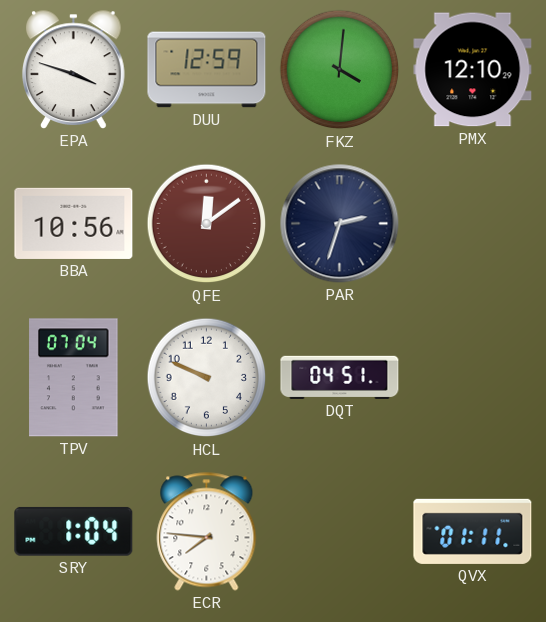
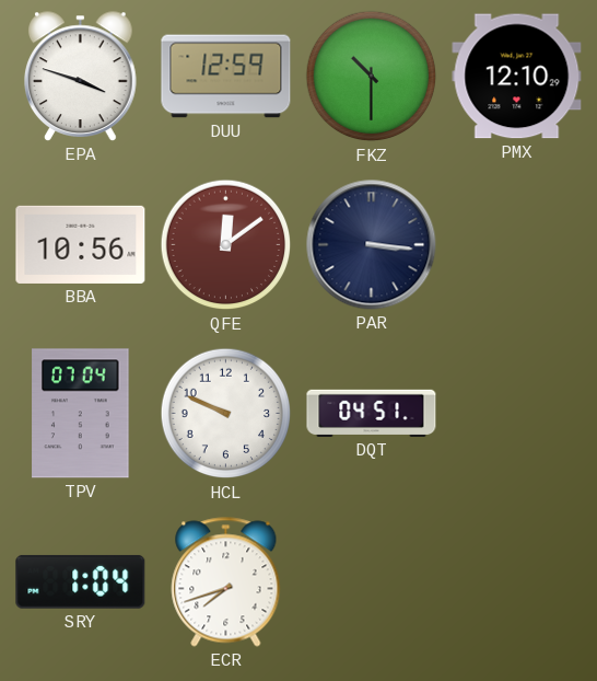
FKZ: 4:01 -> 10:30
PAR: 2:33 -> 3:16
ECR: 7:46 -> 7:42
QVX: 01:11 -> none
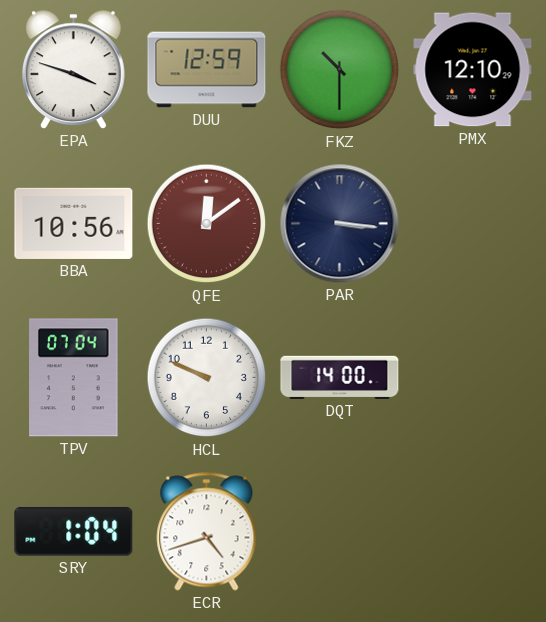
DQT: 04:51 -> 14:00
ECR: 7:42 -> 4:42
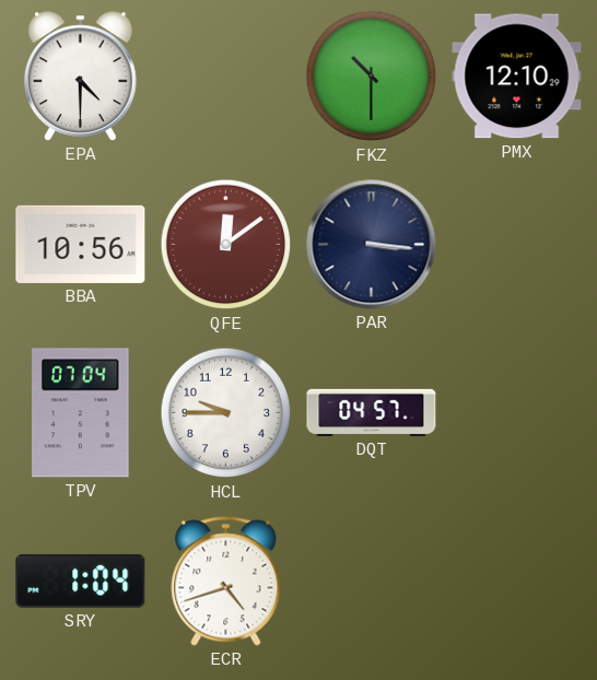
EPA: 3:48 -> 4:30
DUU: 12:59 -> none
HCL: 9:49 -> 9:45
DQT: 14:00 -> 04:57
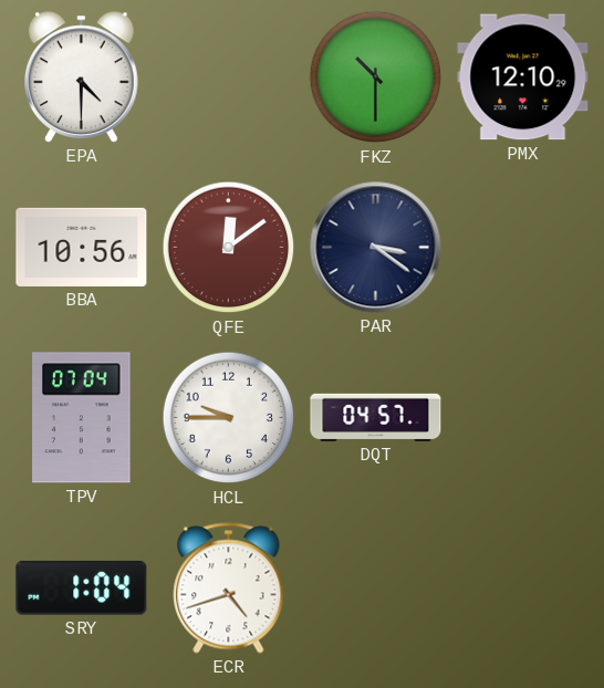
PAR: 3:16 -> 3:21
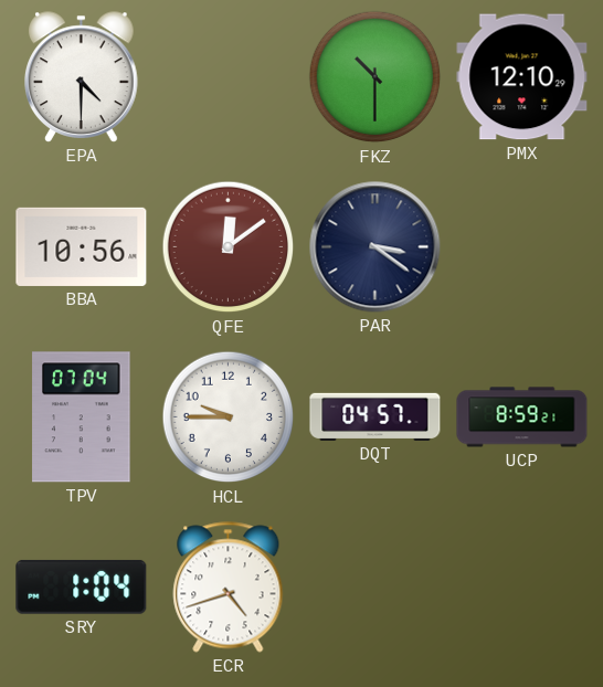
UCP: none -> 8:59
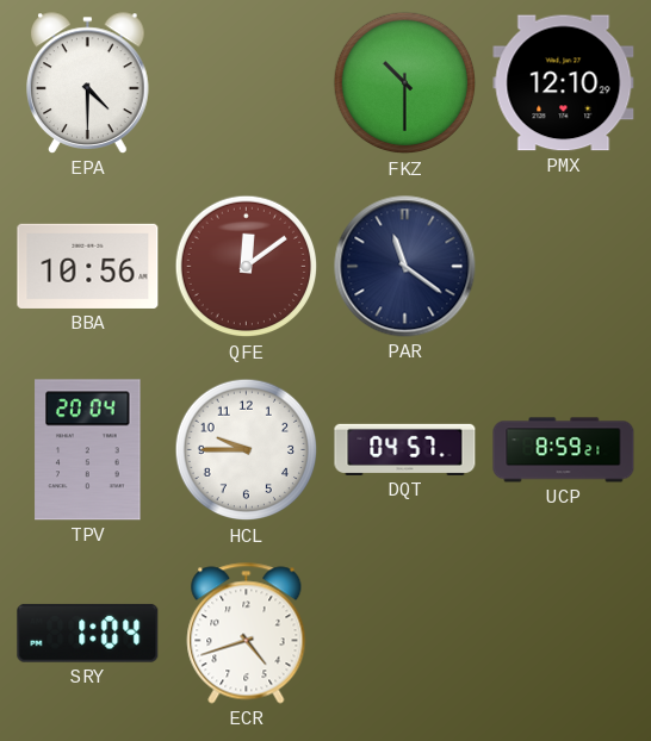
PAR: 3:21 -> 11:21
TPV: 07:04 -> 20:04
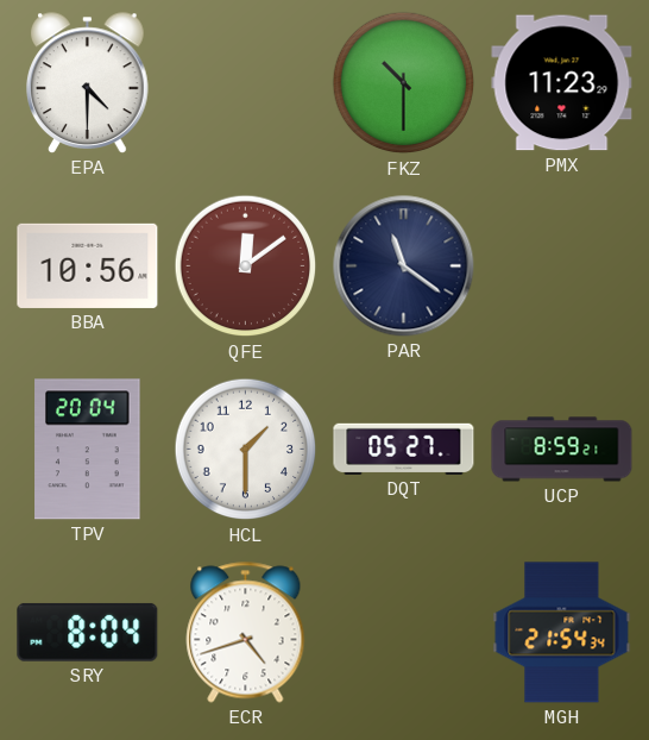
PMX: 12:10 -> 11:23
HCL: 9:45 -> 1:30
DQT: 04:57 -> 05:27
SRY: 1:04 -> 8:04
MGH: none -> 21:54
